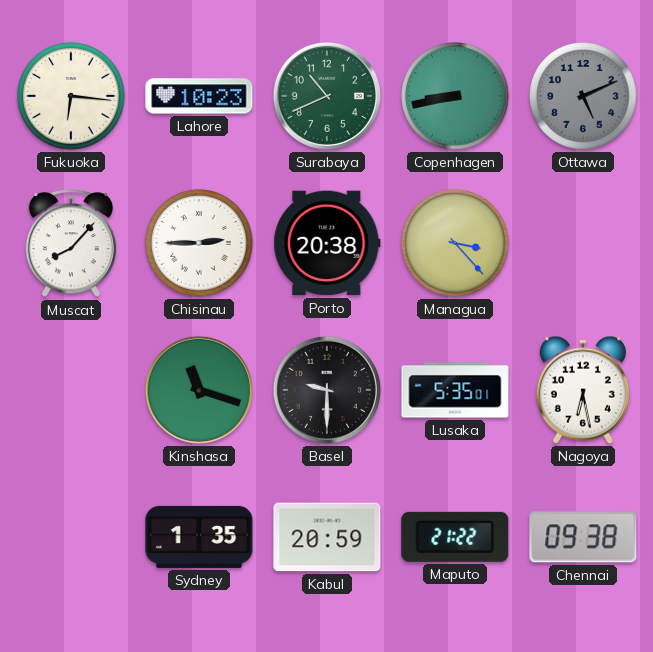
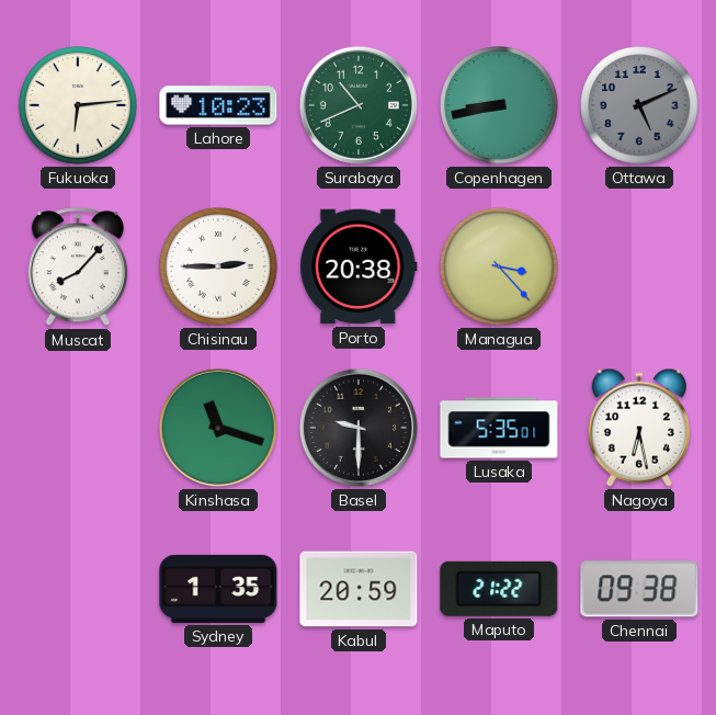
Fukuoka: 6:16 -> 6:14
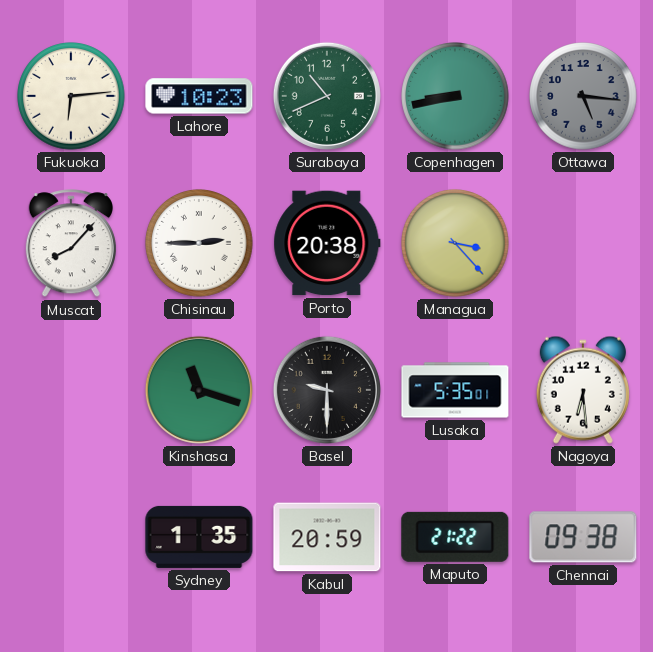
Ottawa: 5:11 -> 5:16
Nagoya: 6:28 -> 6:29
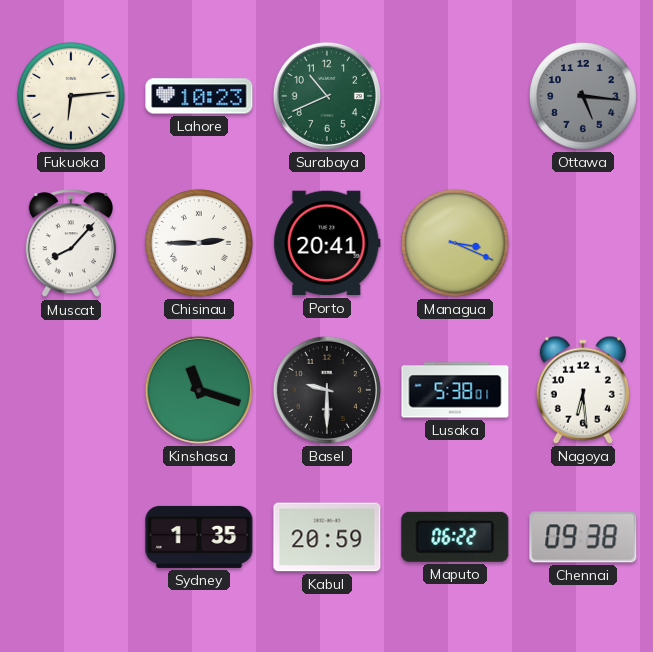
Copenhagen: 8:43 -> none
Porto: 20:38 -> 20:41
Managua: 3:23 -> 3:19
Lusaka: 5:35 -> 5:38
Maputo: 21:22 -> 06:22
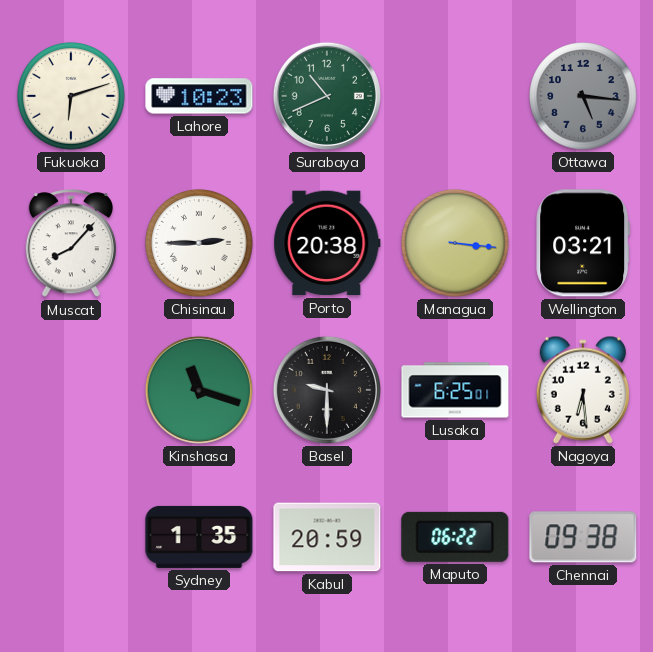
Fukuoka: 6:14 -> 6:12
Porto: 20:41 -> 20:38
Managua: 3:19 -> 3:16
Wellington: none -> 03:21
Lusaka: 5:38 -> 6:25
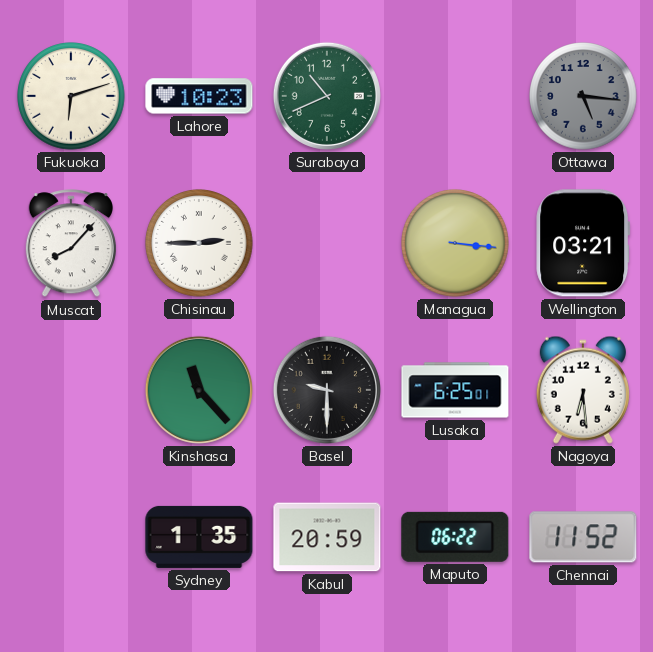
Porto: 20:38 -> none
Kinshasa: 11:18 -> 11:23
Chennai: 09:38 -> 11:52
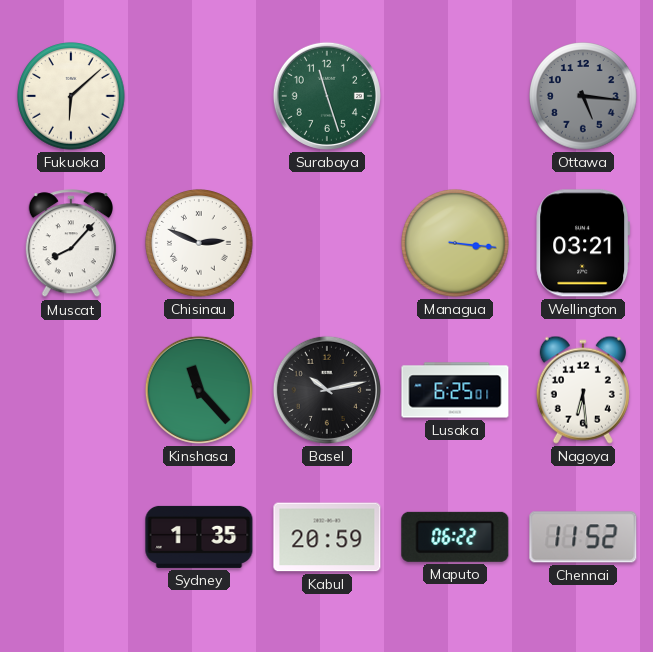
Fukuoka: 6:12 -> 6:08
Lahore: 10:23 -> none
Surabaya: 10:41 -> 11:27
Chisinau: 2:45 -> 2:49
Basel: 9:30 -> 10:13
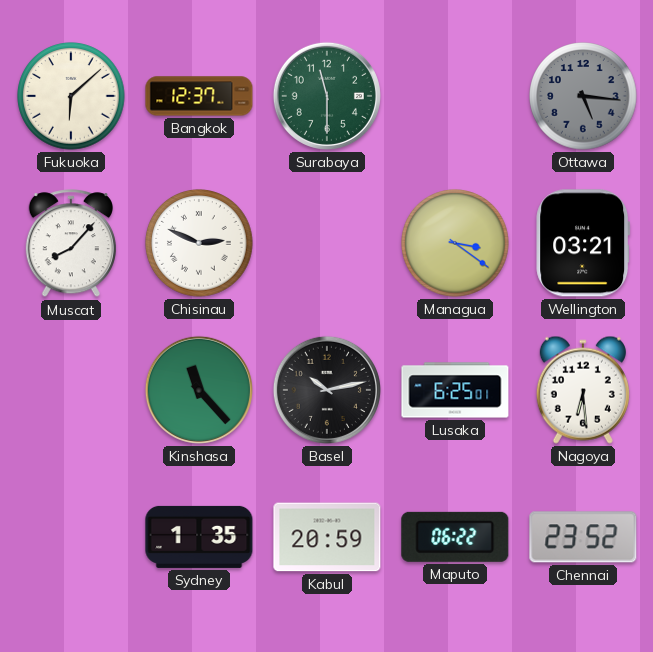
Bangkok: none -> 12:37
Surabaya: 11:27 -> 11:30
Managua: 3:16 -> 3:21
Chennai: 11:52 -> 23:52
